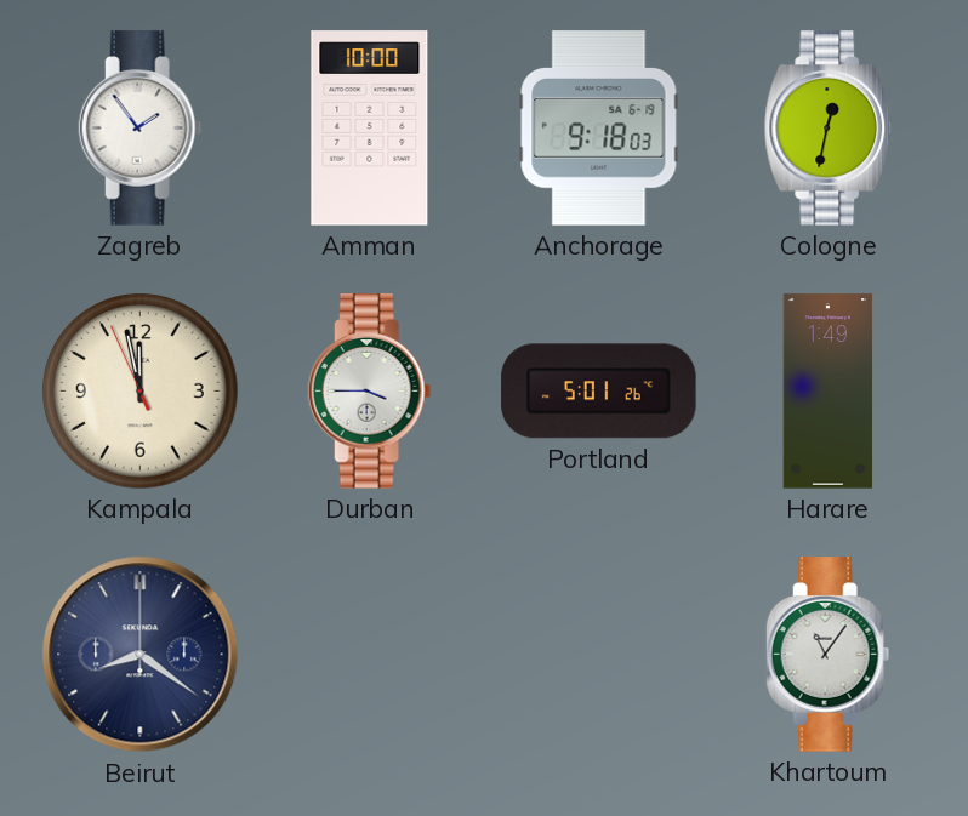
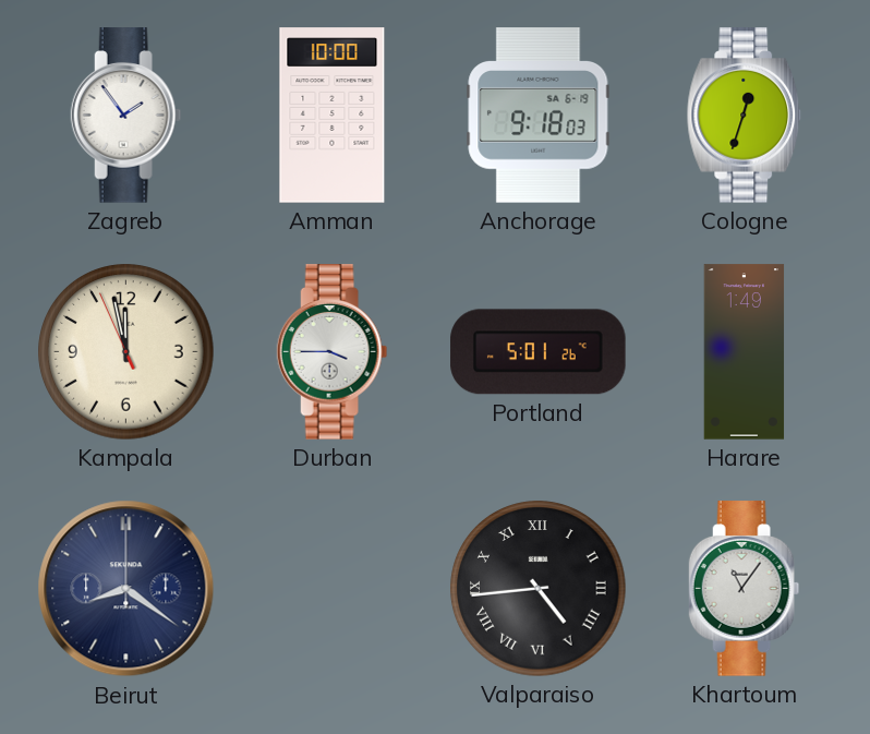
Cologne: 12:32 -> 12:33
Valparaiso: none -> 4:44
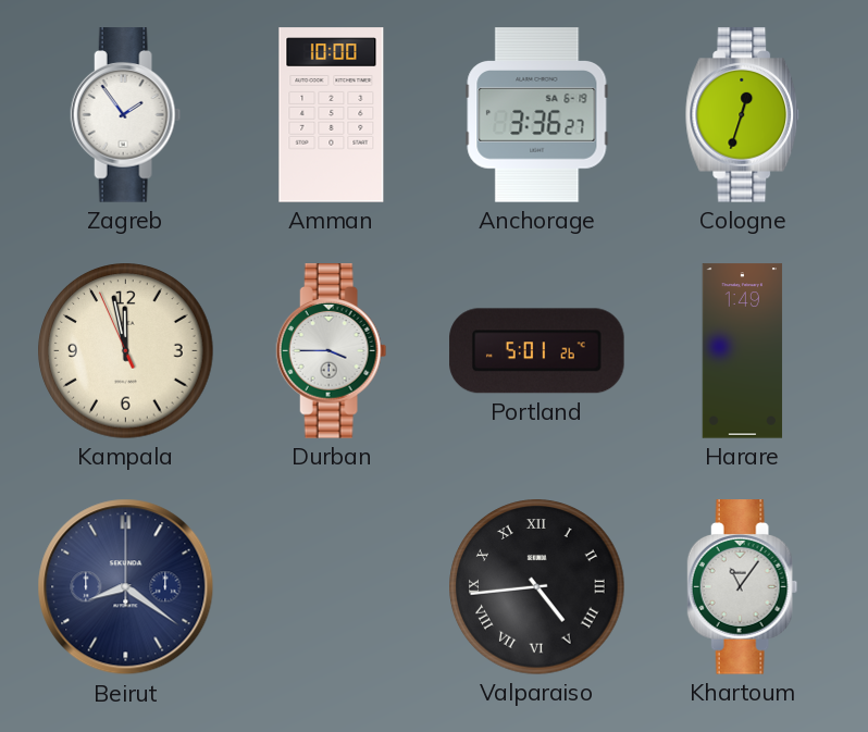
Anchorage: 9:18 -> 3:36
